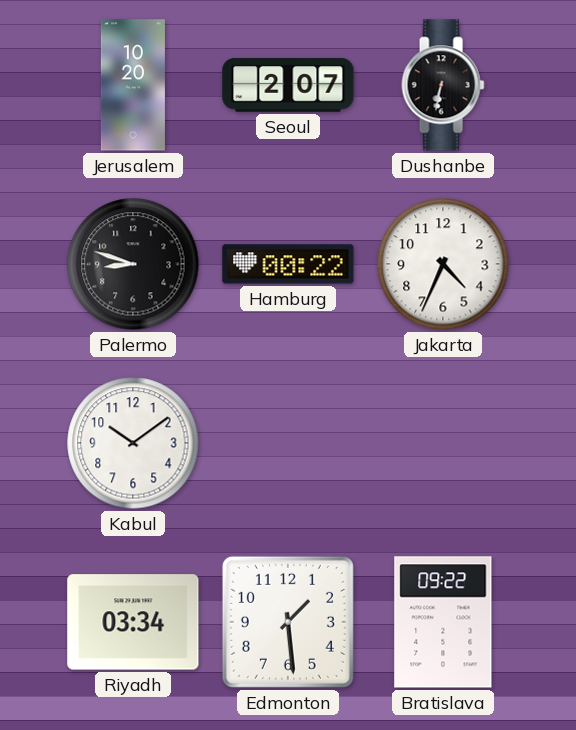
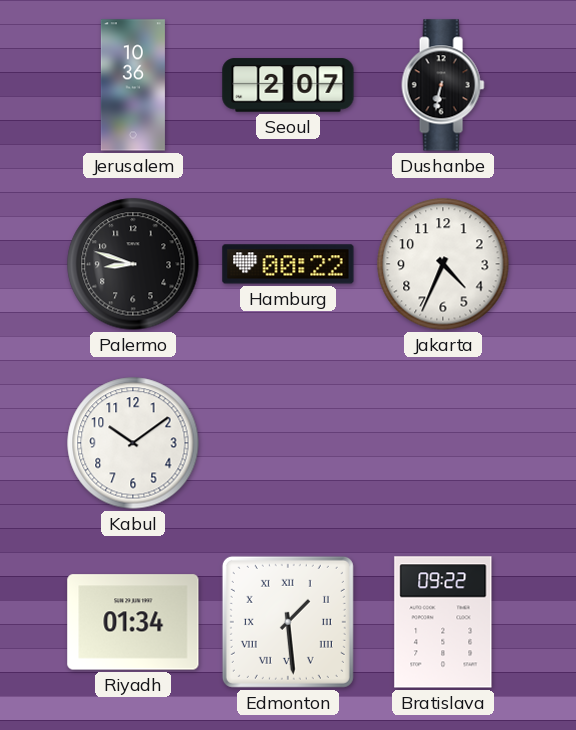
Jerusalem: 10:20 -> 10:36
Riyadh: 03:34 -> 01:34
Edmonton numerals: Arabic -> Roman
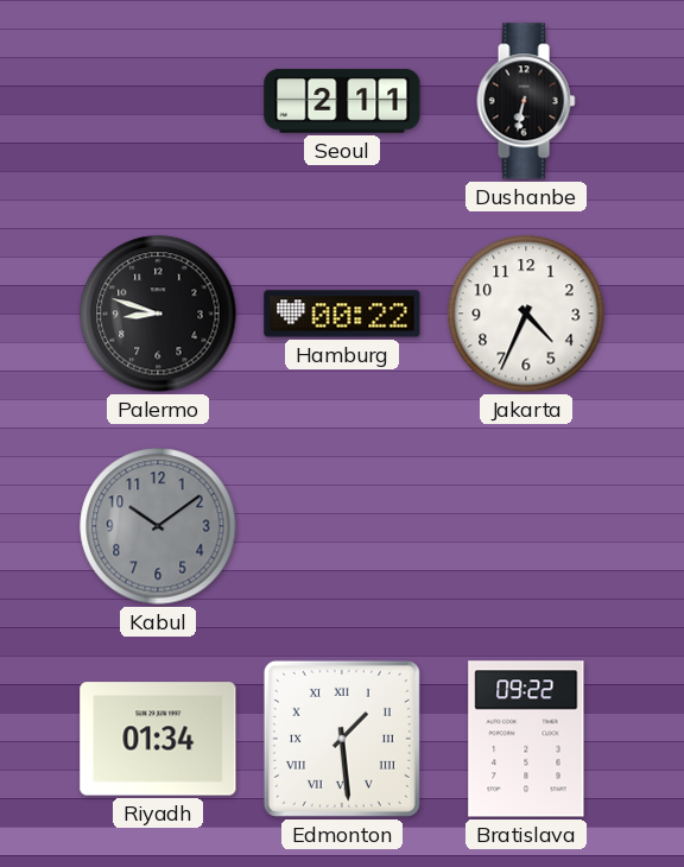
Jerusalem: 10:36 -> none
Seoul: 2:07 -> 2:11
Kabul dial: white -> grey
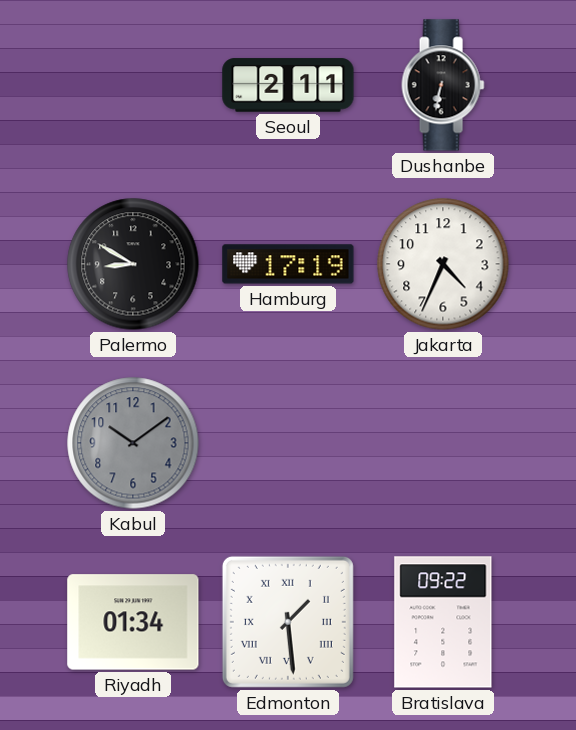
Palermo: 8:48 -> 8:50
Hamburg: 00:22 -> 17:19
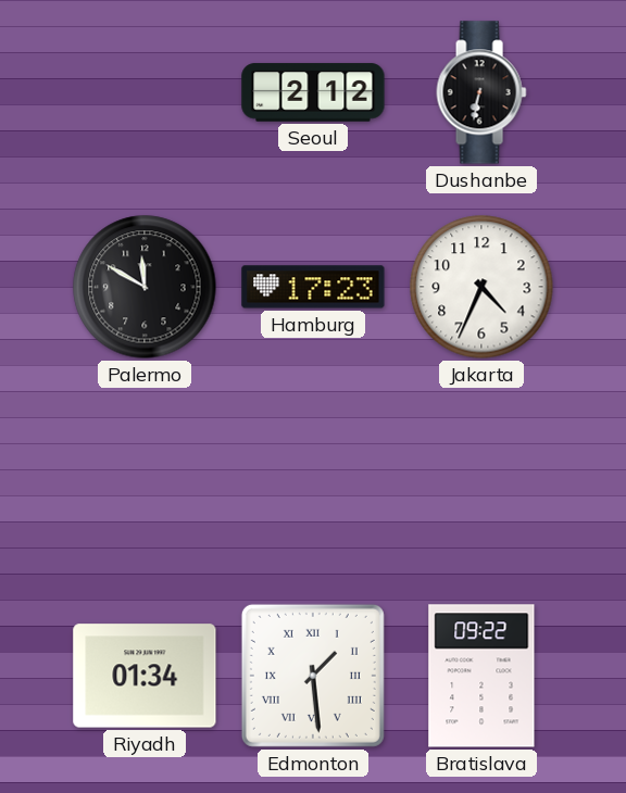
Seoul: 2:11 -> 2:12
Palermo: 8:50 -> 11:50
Hamburg: 17:19 -> 17:23
Kabul: 10:09 -> none
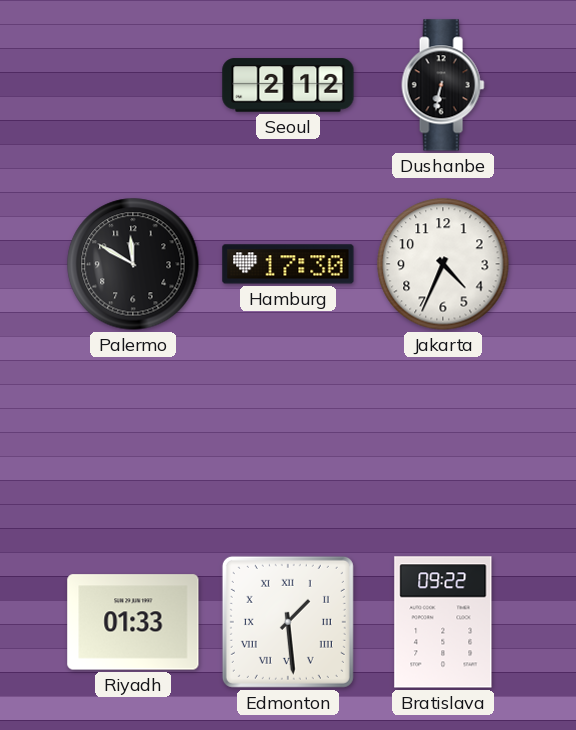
Hamburg: 17:23 -> 17:30
Riyadh: 01:34 -> 01:33
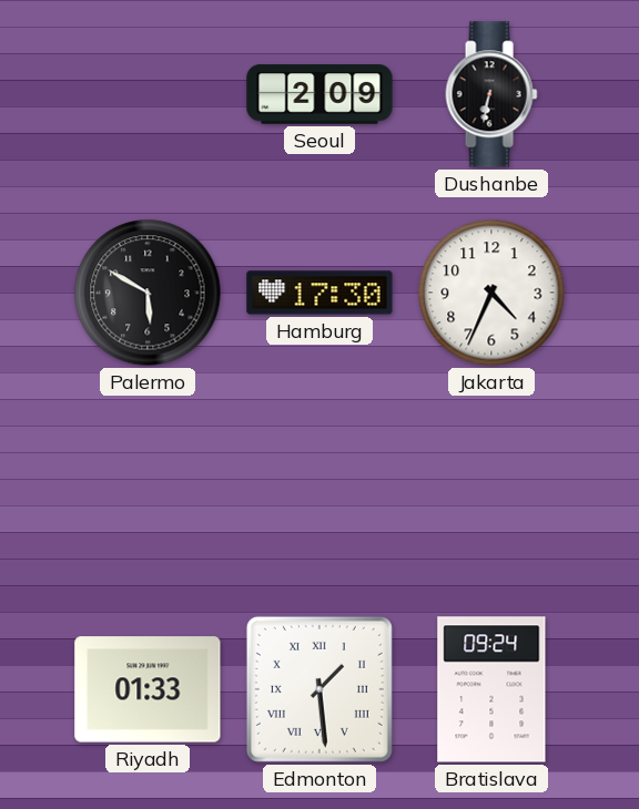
Seoul: 2:12 -> 2:09
Palermo: 11:50 -> 5:50
Bratislava: 09:22 -> 09:24
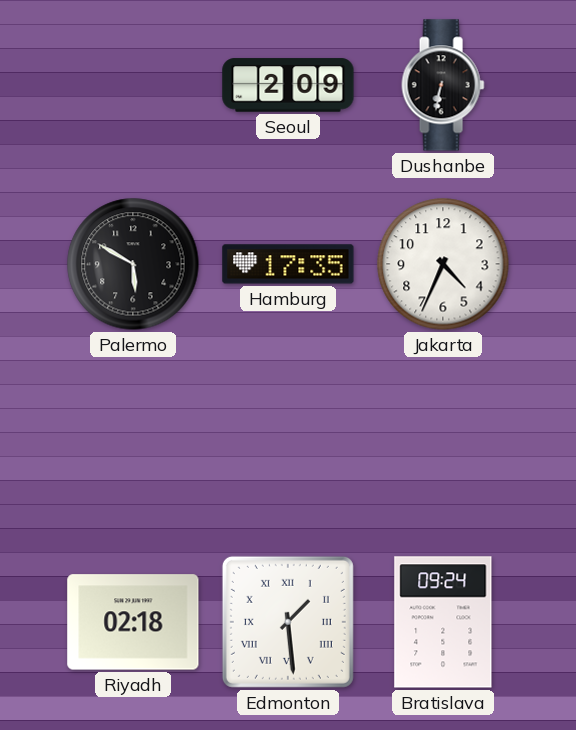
Hamburg: 17:30 -> 17:35
Riyadh: 01:33 -> 02:18
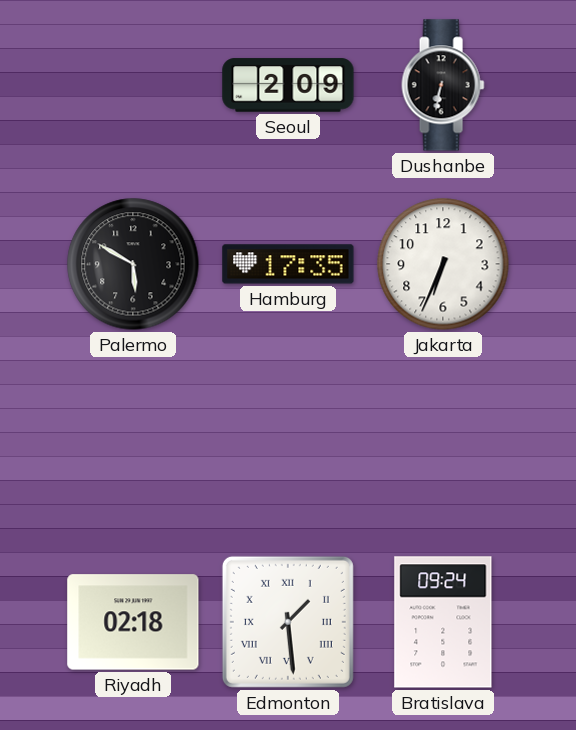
Jakarta: 4:34 -> 6:34
